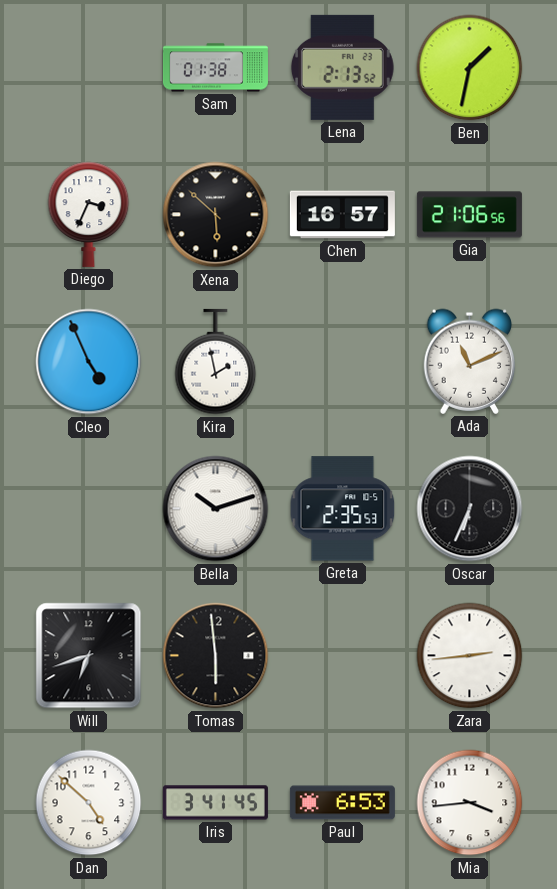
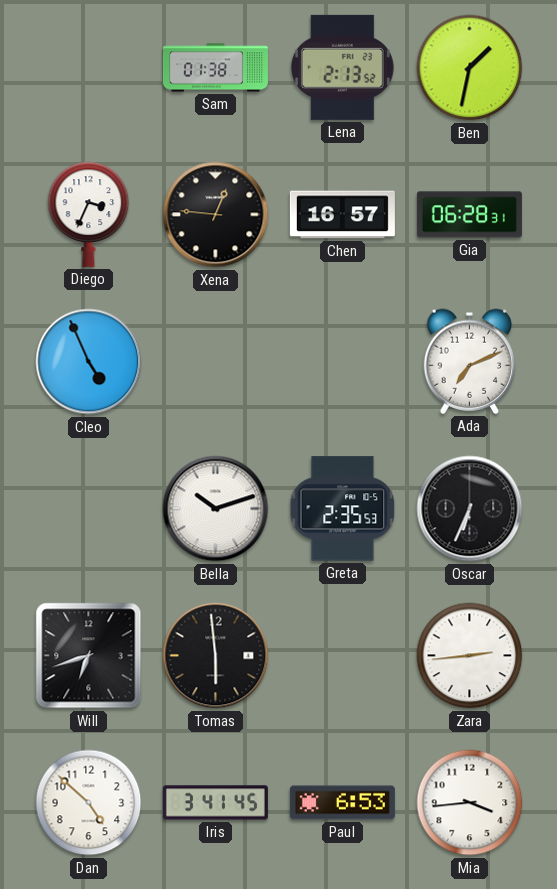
Xena: 5:52 -> 12:46
Gia: 21:06 -> 06:28
Kira: 1:58 -> none
Ada: 11:11 -> 7:11
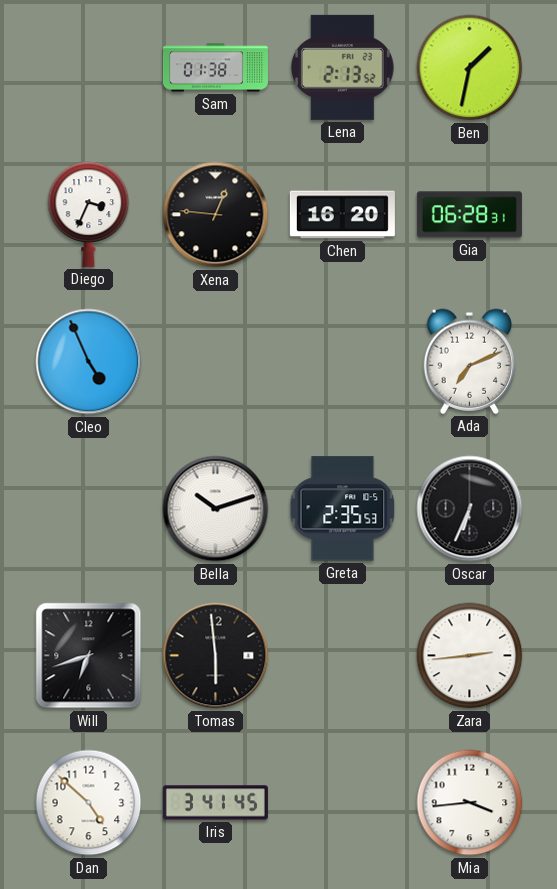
Chen: 16:57 -> 16:20
Paul: 6:53 -> none
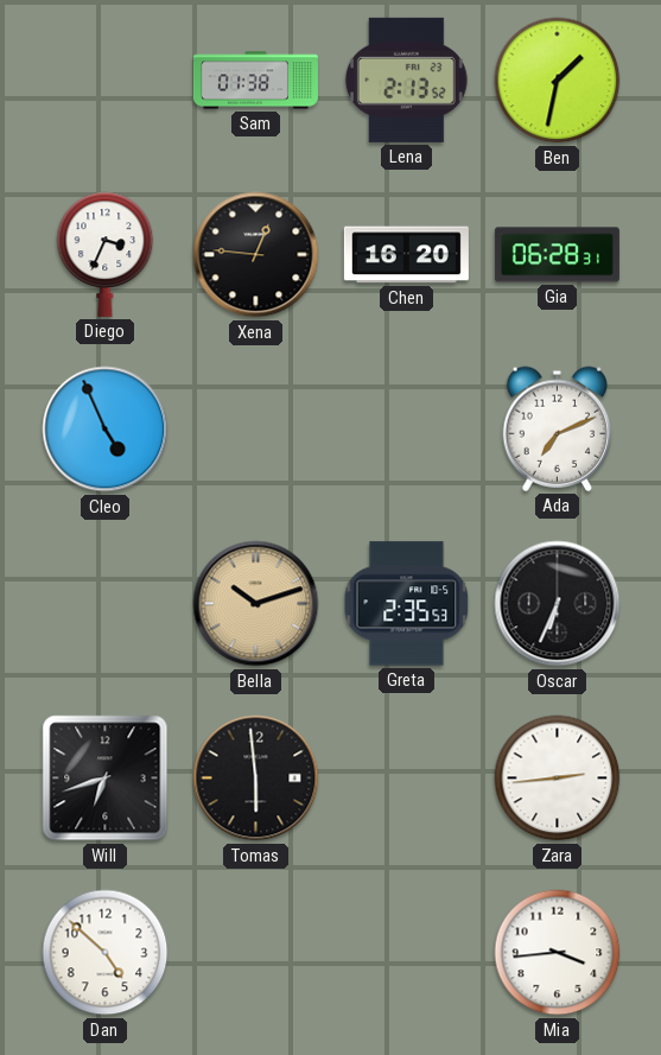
Bella dial: white -> champagne
Iris: 3:41 -> none
